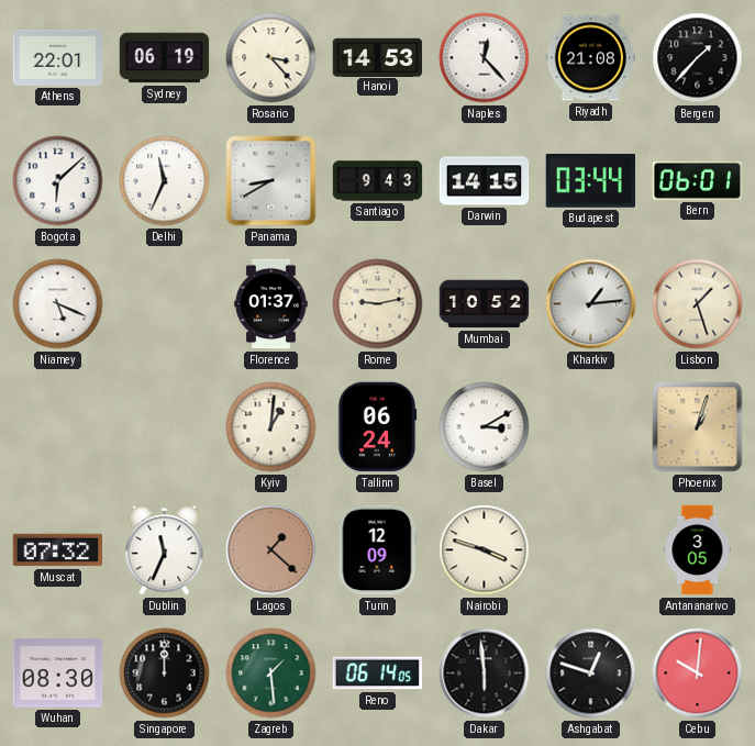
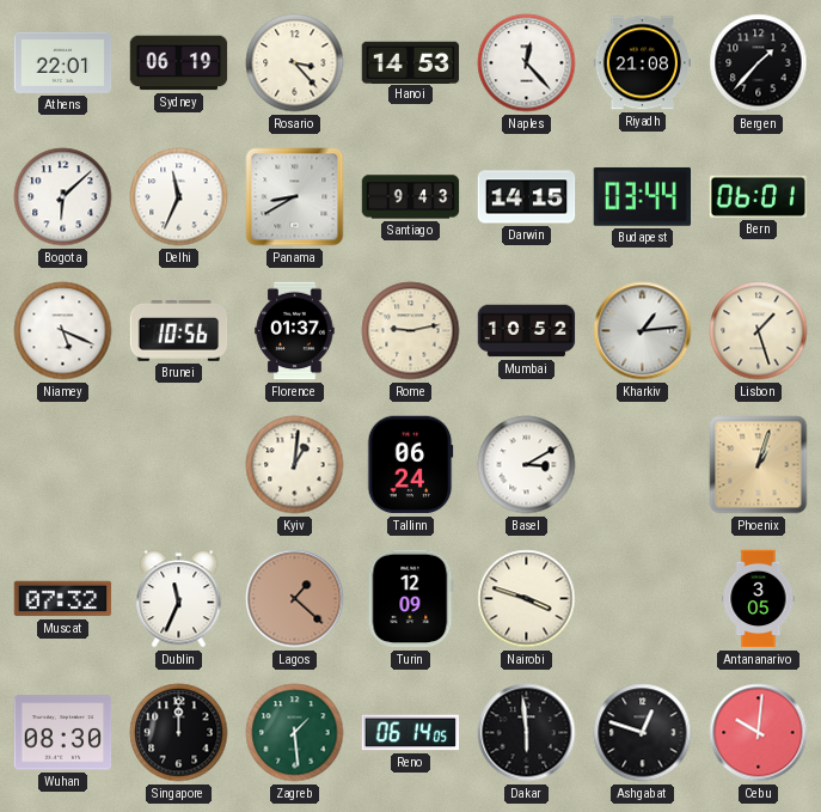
Brunei: none -> 10:56
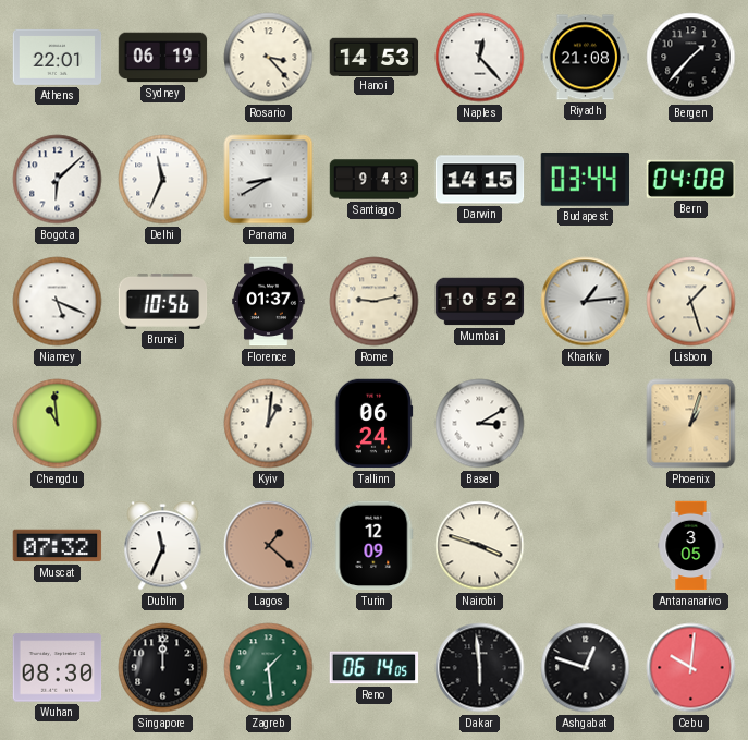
Bern: 06:01 -> 04:08
Chengdu: none -> 10:59
